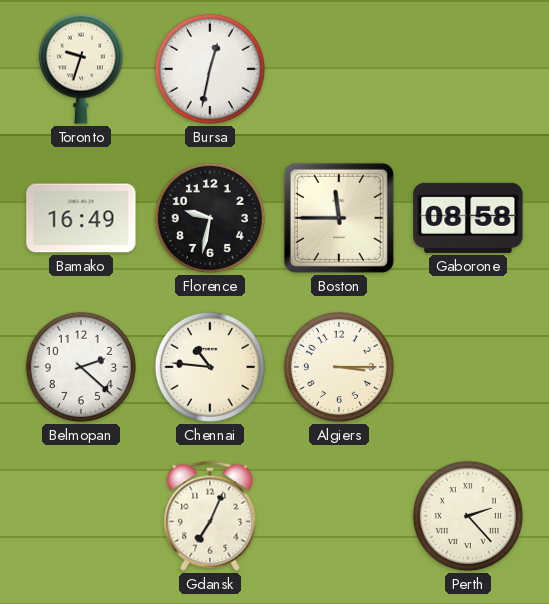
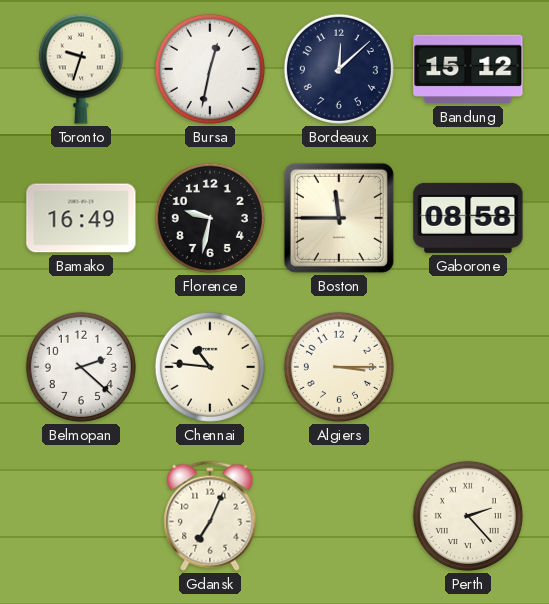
Bordeaux: none -> 12:08
Bandung: none -> 15:12
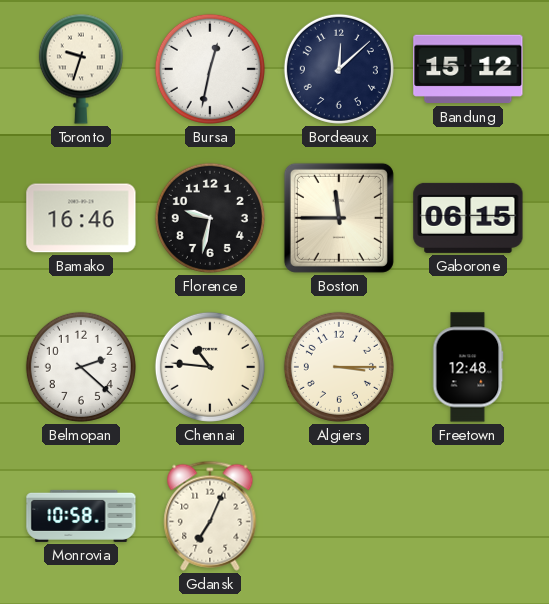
Bamako: 16:49 -> 16:46
Gaborone: 08:58 -> 06:15
Freetown: none -> 12:48
Monrovia: none -> 10:58
Perth: 2:23 -> none
